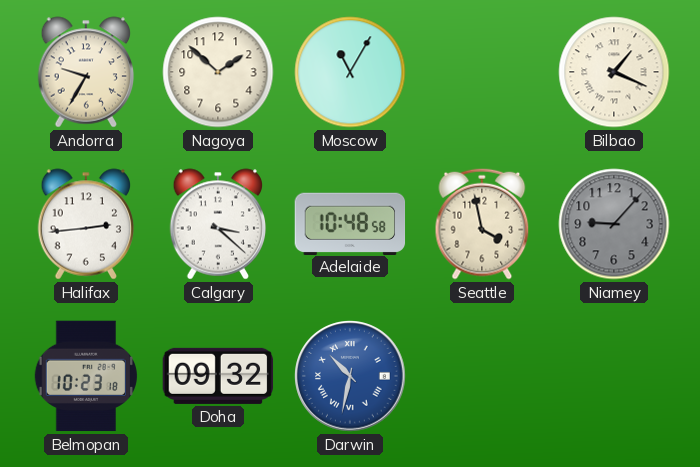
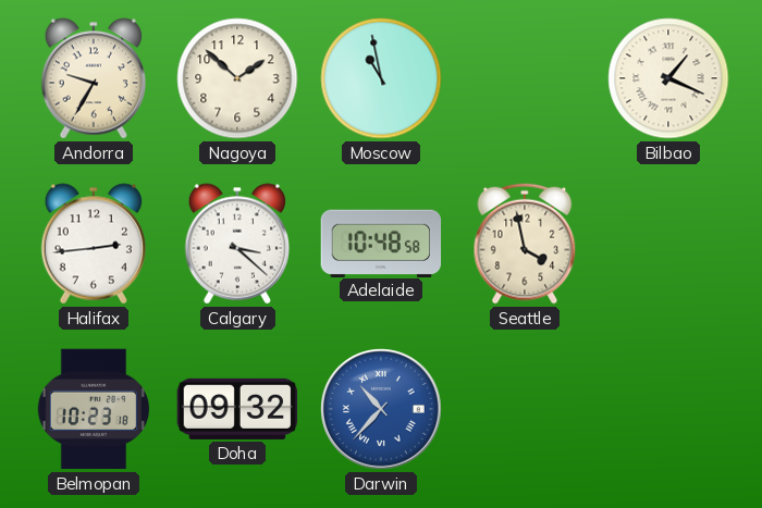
Moscow: 11:05 -> 10:58
Niamey: 9:07 -> none
Darwin: 10:32 -> 10:37
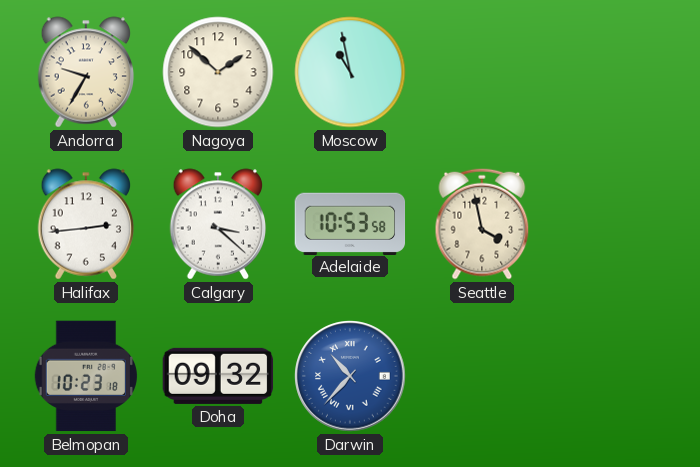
Bilbao: 1:19 -> none
Adelaide: 10:48 -> 10:53
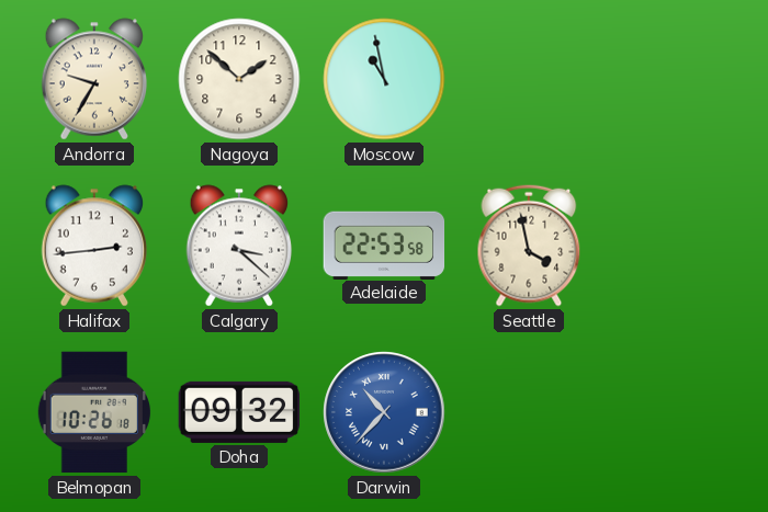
Adelaide: 10:53 -> 22:53
Belmopan: 10:23 -> 10:26
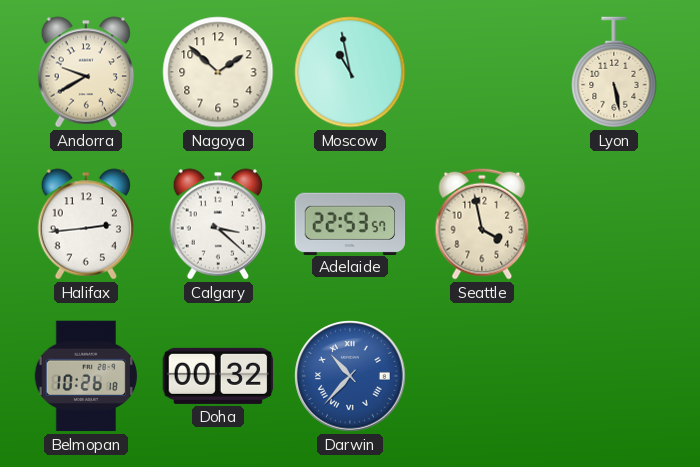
Andorra: 9:35 -> 9:40
Lyon: none -> 5:28
Adelaide: 22:53:58 -> 22:53:57
Doha: 09:32 -> 00:32
